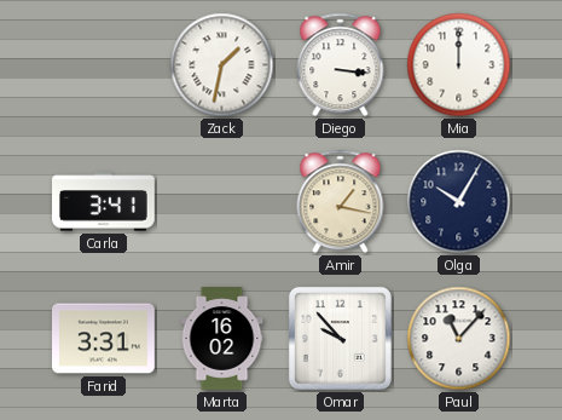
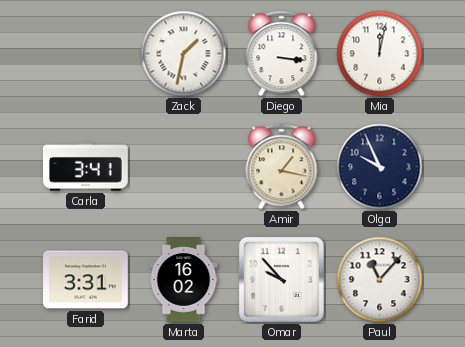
Mia: 12:00 -> 12:02
Olga: 10:05 -> 9:56
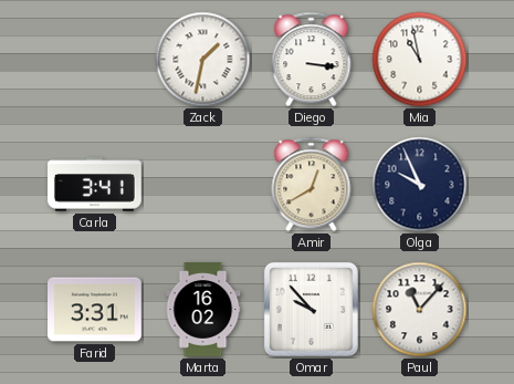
Mia: 12:02 -> 10:58
Amir: 1:17 -> 12:40
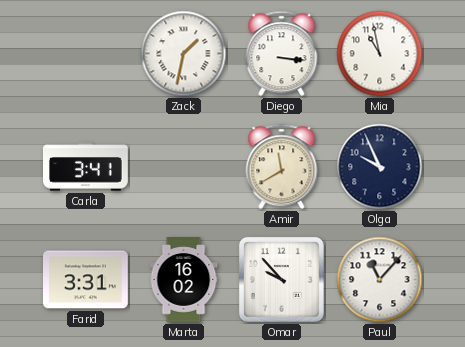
Amir: 12:40 -> 11:40
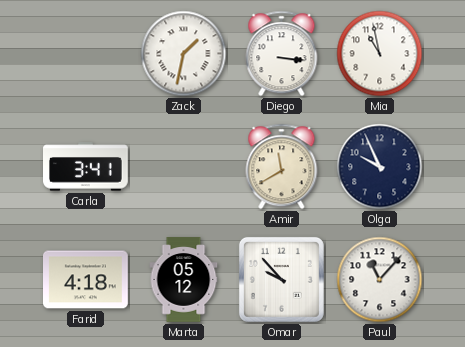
Farid: 3:31 -> 4:18
Marta: 16:02 -> 05:12
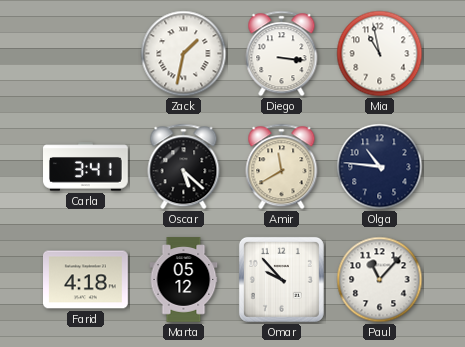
Oscar: none -> 5:22
Olga: 9:56 -> 10:46
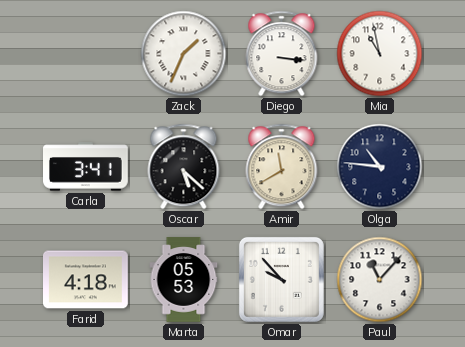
Zack: 1:32 -> 1:34
Marta: 05:12 -> 05:53
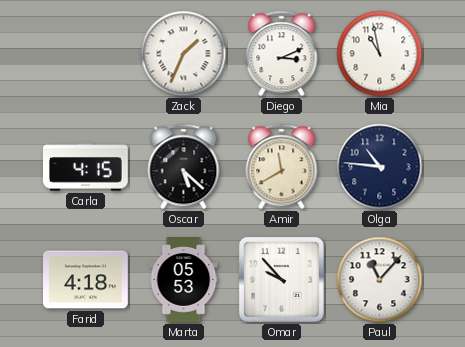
Diego: 3:16 -> 3:11
Carla: 3:41 -> 4:15
